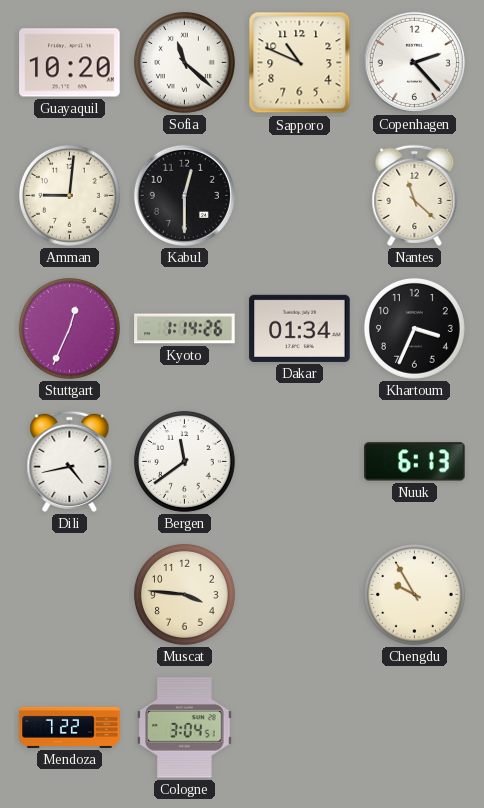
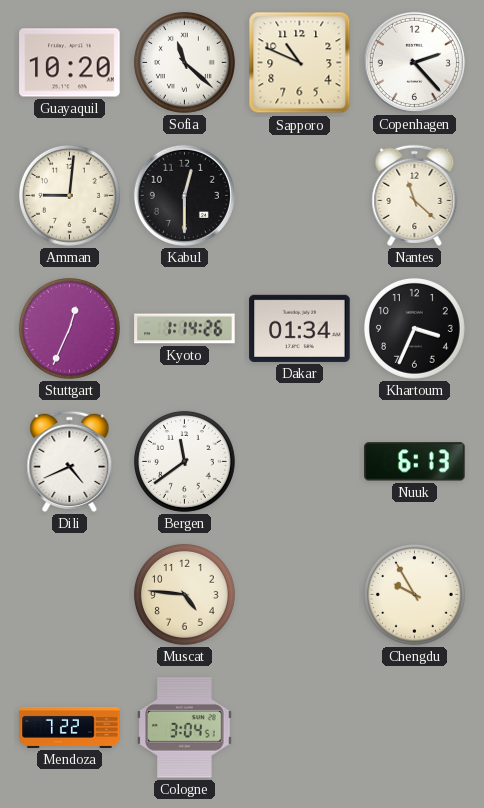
Dili: 4:43 -> 4:41
Muscat: 3:46 -> 4:46
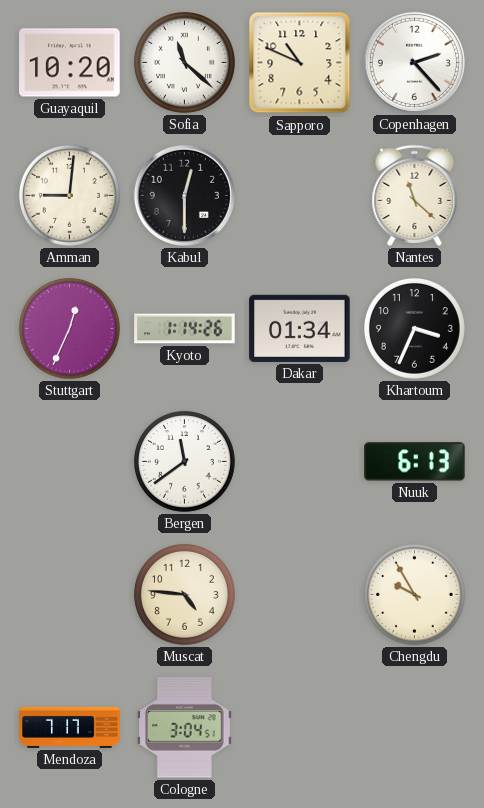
Dili: 4:41 -> none
Mendoza: 7:22 -> 7:17
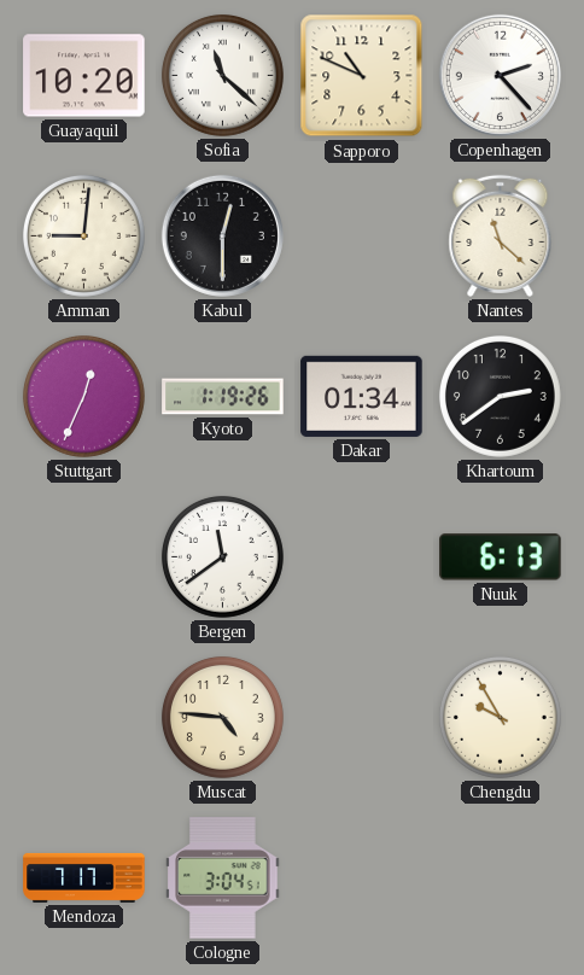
Kyoto: 1:14 -> 1:19
Khartoum: 3:34 -> 2:39
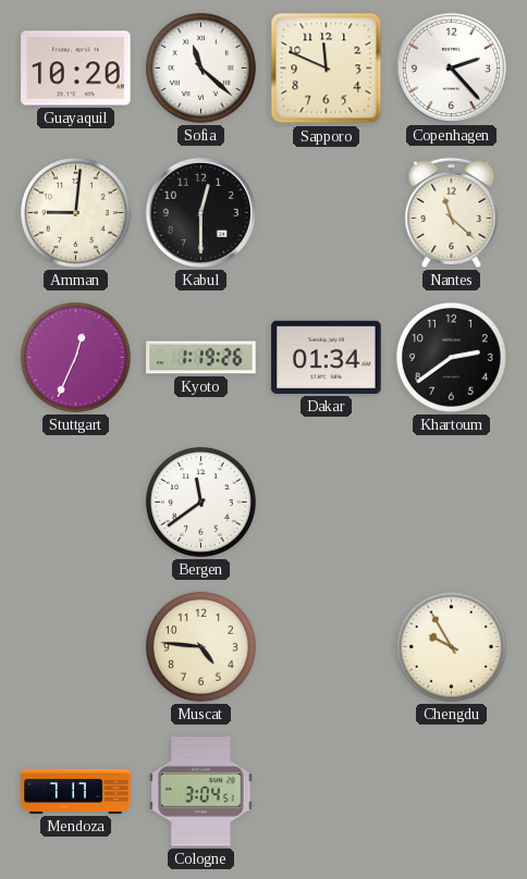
Sapporo: 10:49 -> 11:49
Nuuk: 6:13 -> none
